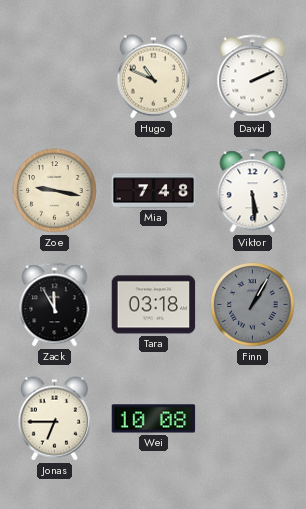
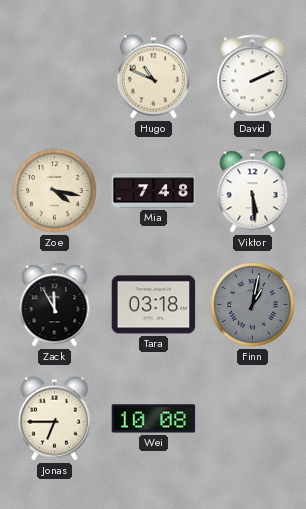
Zoe: 9:17 -> 4:17
Finn: 1:05 -> 1:02
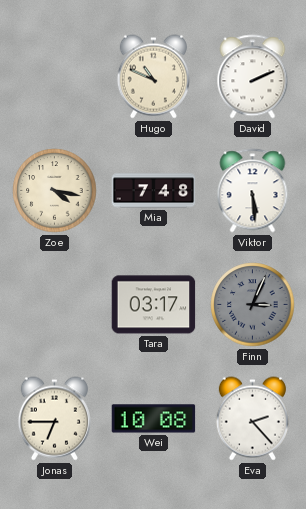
Zack: 11:55 -> none
Tara: 03:18 -> 03:17
Finn: 1:02 -> 3:04
Eva: none -> 2:23
